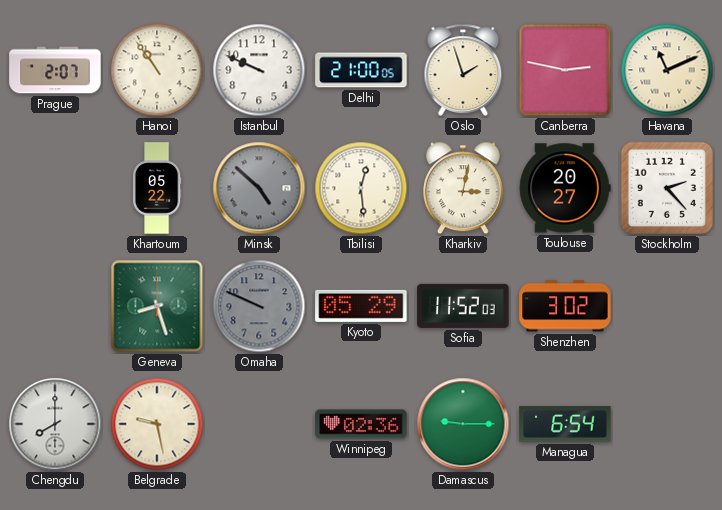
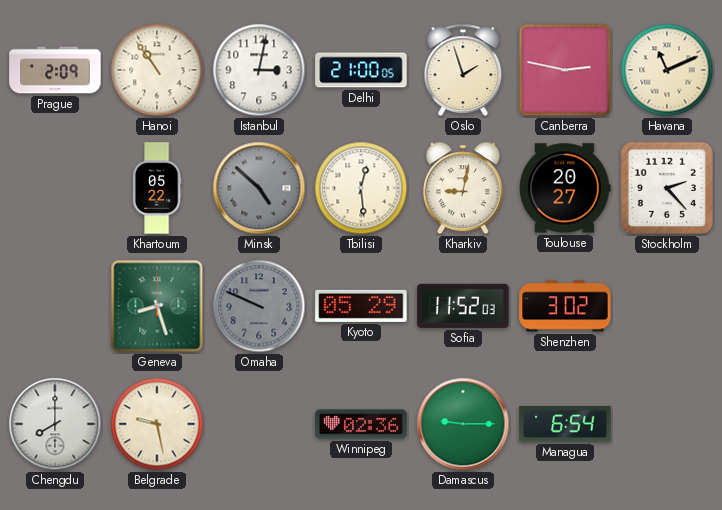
Prague: 2:07 -> 2:09
Istanbul: 9:49 -> 3:02
Kharkiv: 3:02 -> 9:02
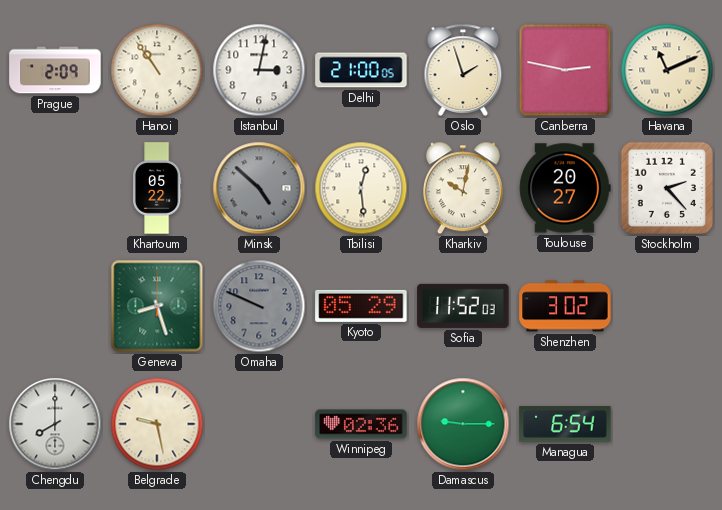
Kharkiv: 9:02 -> 10:02
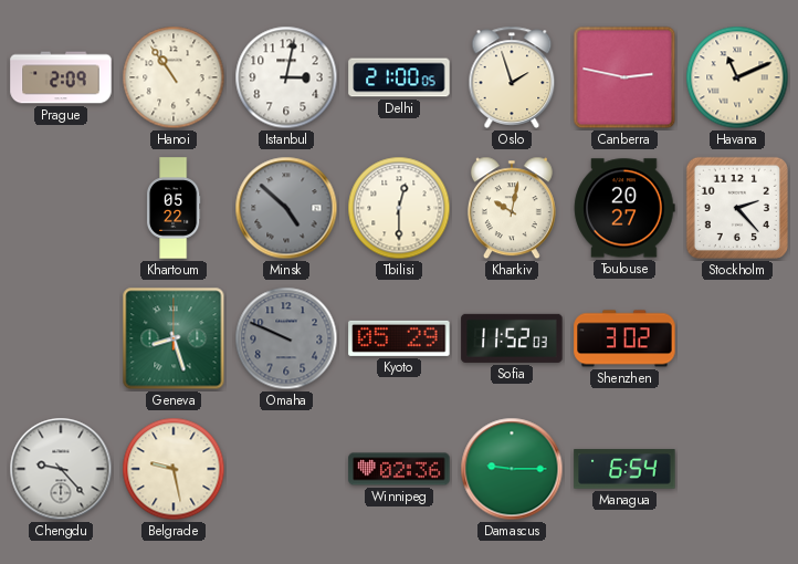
Tbilisi: 12:29 -> 12:30
Chengdu: 8:00 -> 9:23
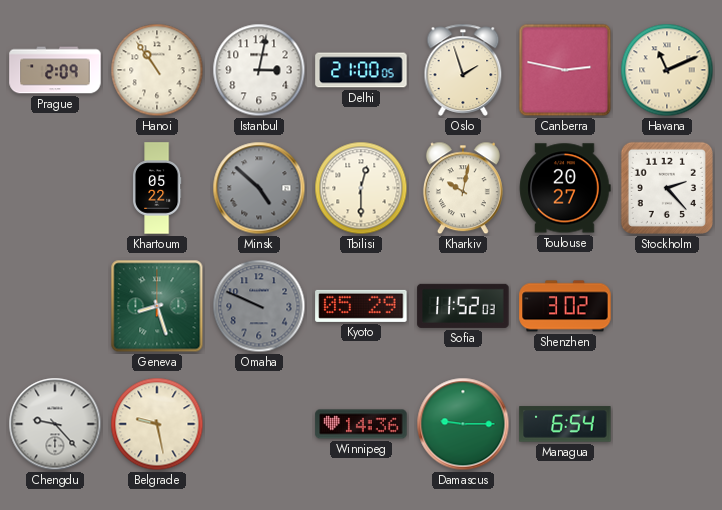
Winnipeg: 02:36 -> 14:36
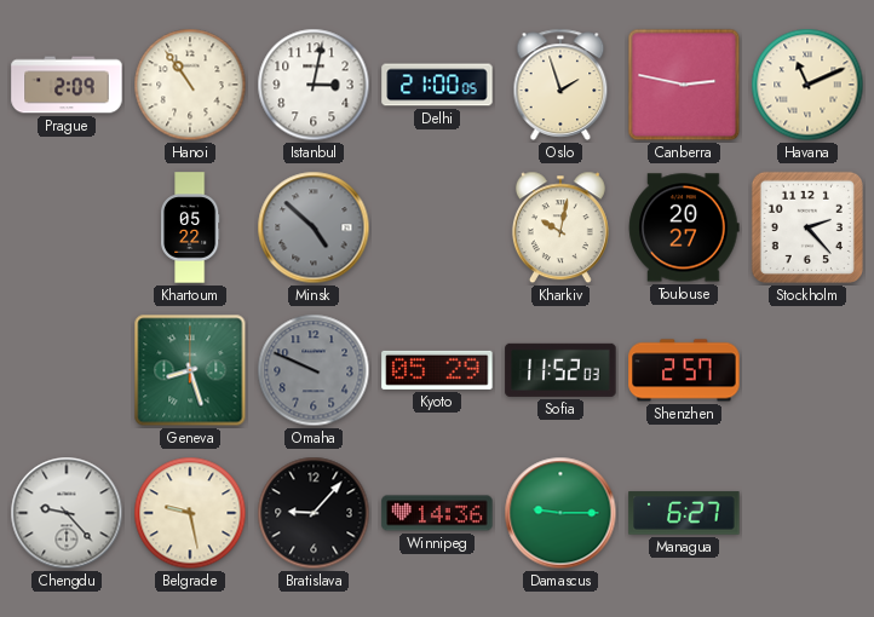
Tbilisi: 12:30 -> none
Shenzhen: 3:02 -> 2:57
Bratislava: none -> 9:07
Managua: 6:54 -> 6:27
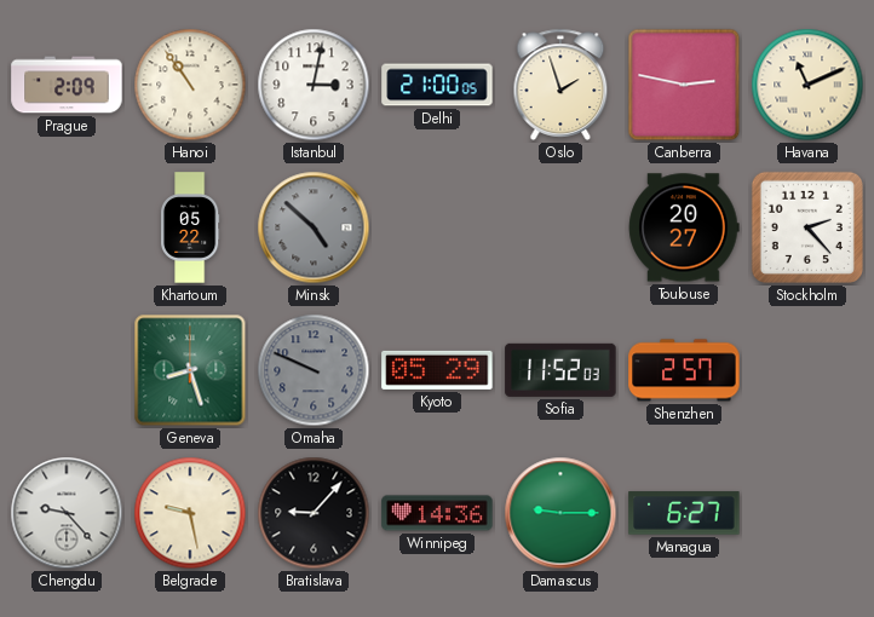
Kharkiv: 10:02 -> none
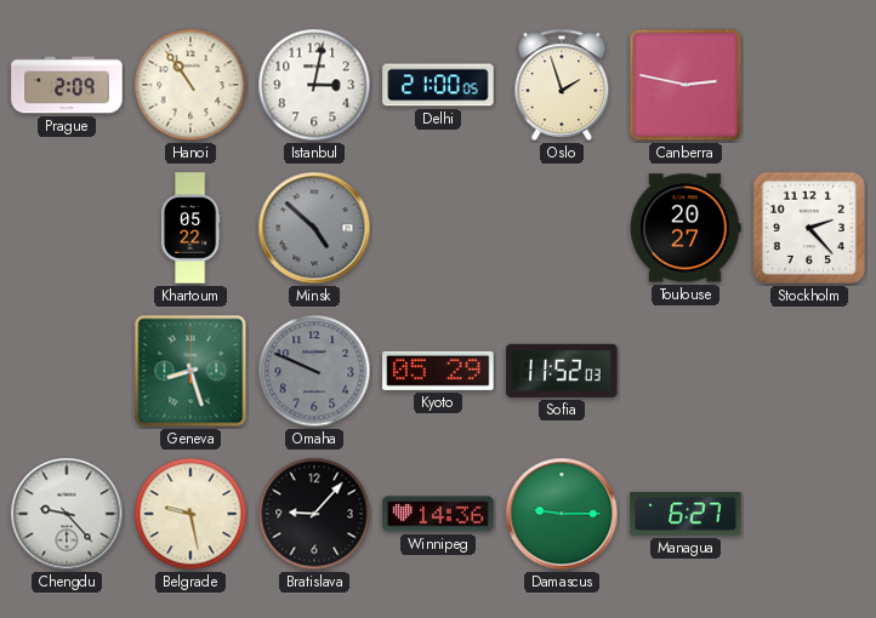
Havana: 11:11 -> none
Shenzhen: 2:57 -> none
